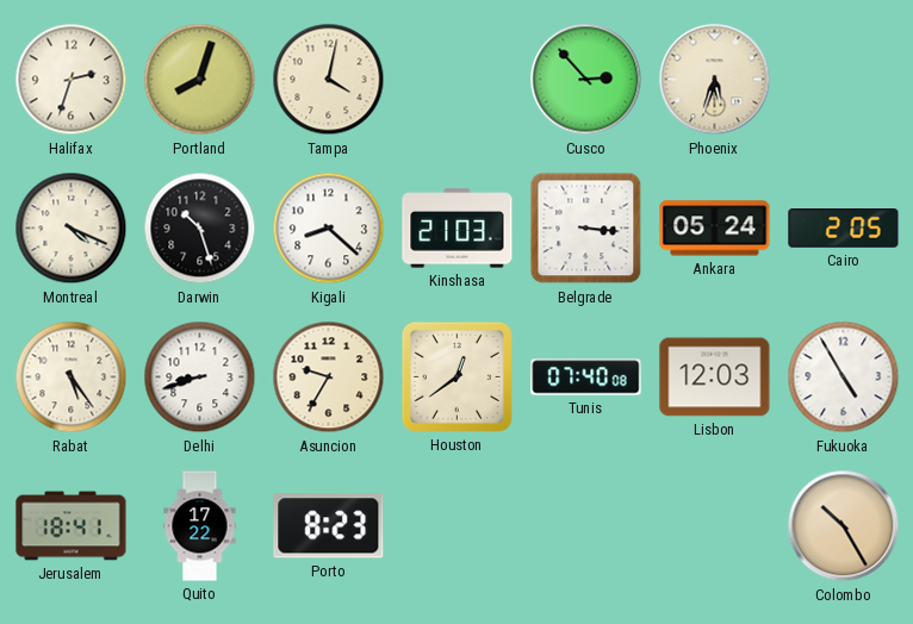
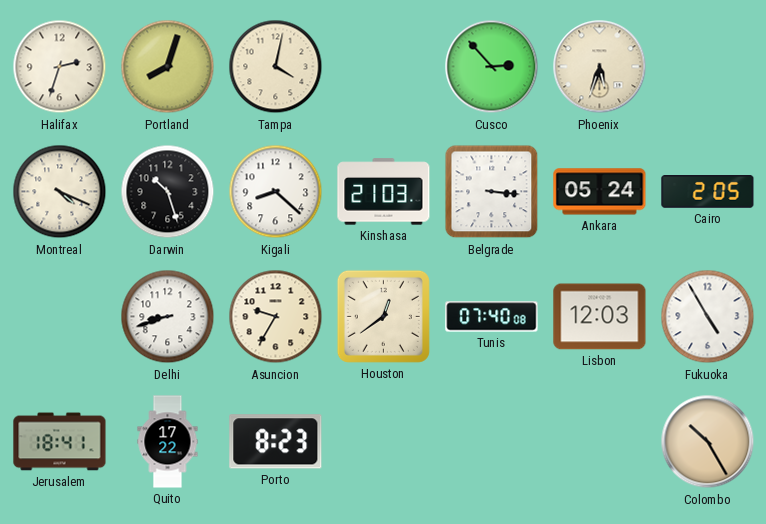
Rabat: 5:24 -> none
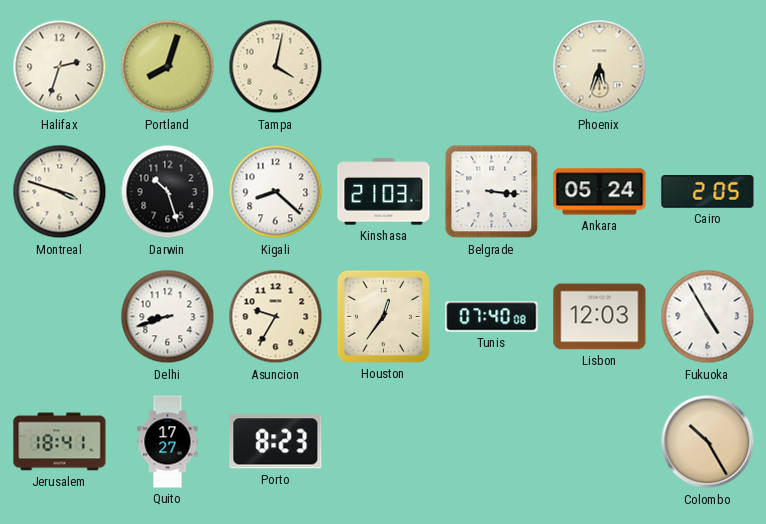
Cusco: 2:53 -> none
Montreal: 4:19 -> 3:48
Houston: 12:39 -> 12:36
Quito: 17:22 -> 17:27
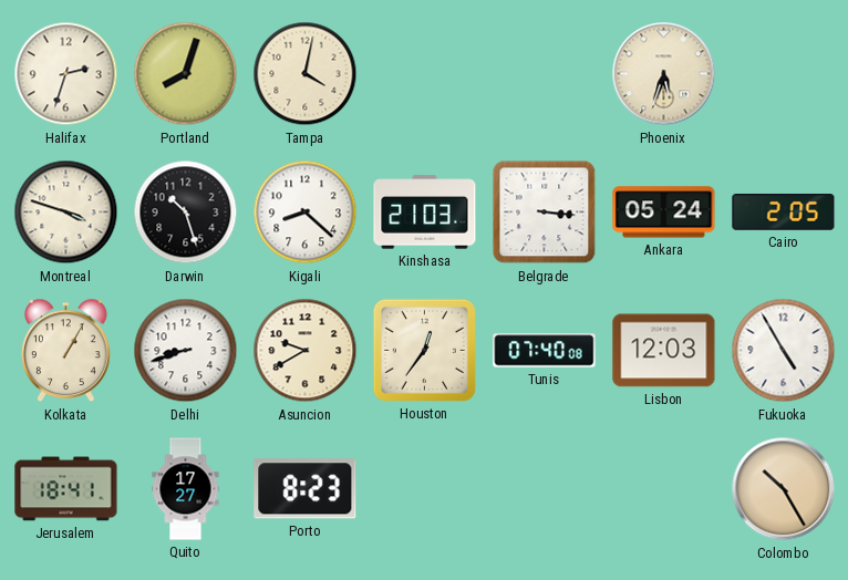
Kolkata: none -> 1:05
Asuncion: 9:35 -> 9:40
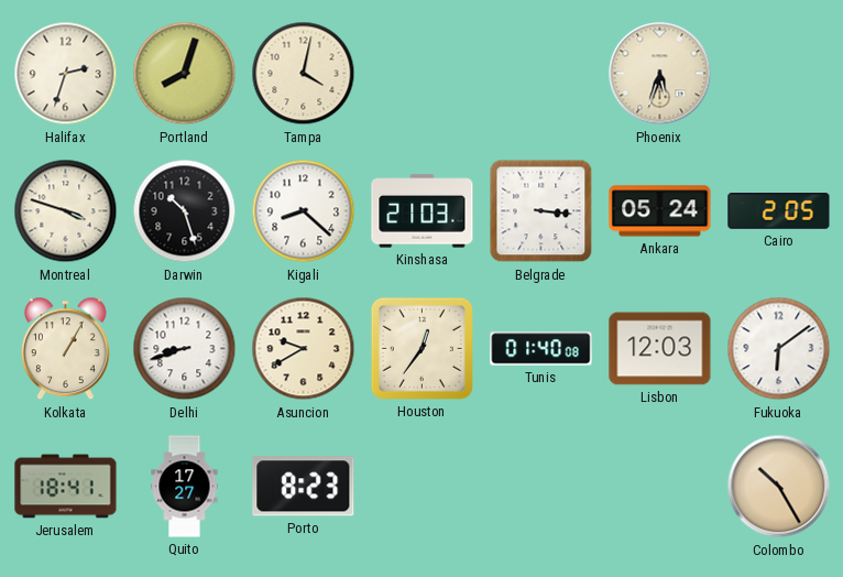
Tunis: 07:40 -> 01:40
Fukuoka: 4:55 -> 6:09
